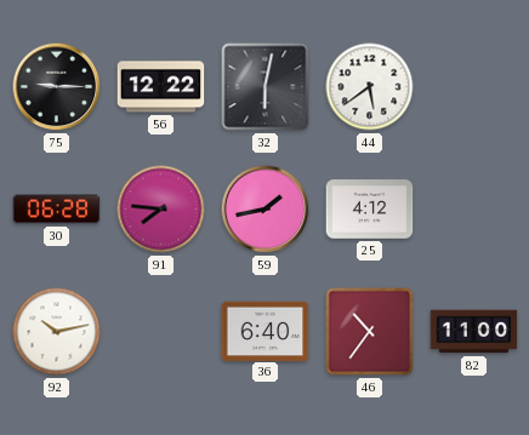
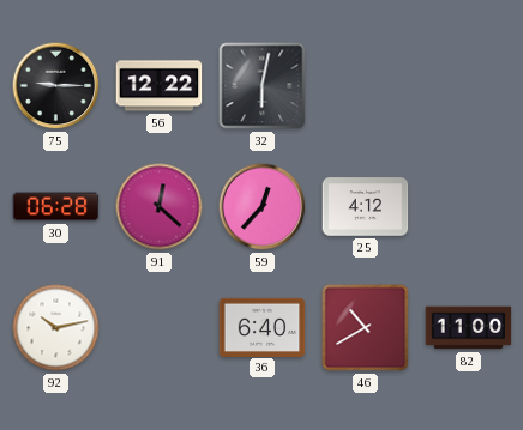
44: 5:39 -> none
91: 7:46 -> 12:22
59: 1:43 -> 12:37
46: 10:36 -> 10:40
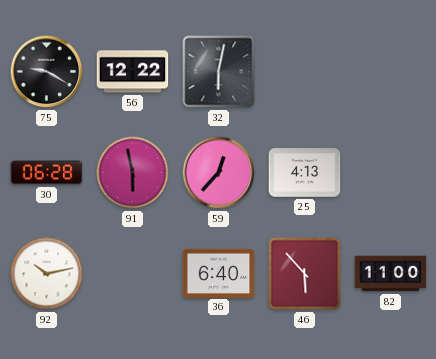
75: 9:15 -> 9:20
91: 12:22 -> 5:58
25: 4:12 -> 4:13
46: 10:40 -> 5:53
